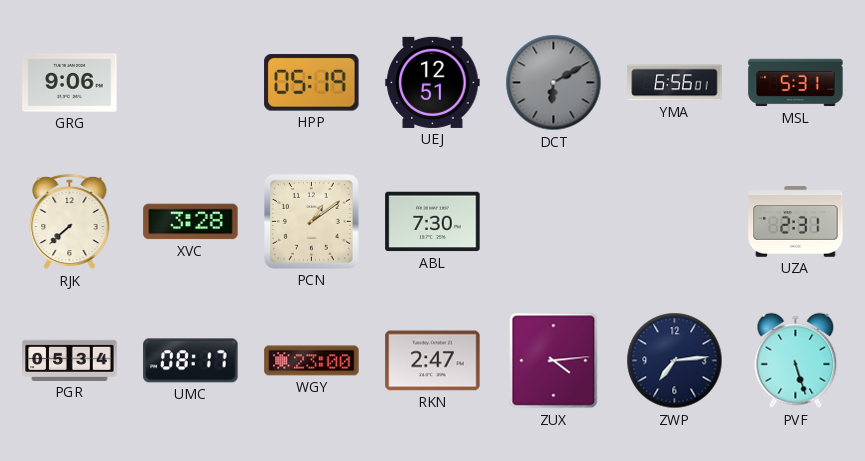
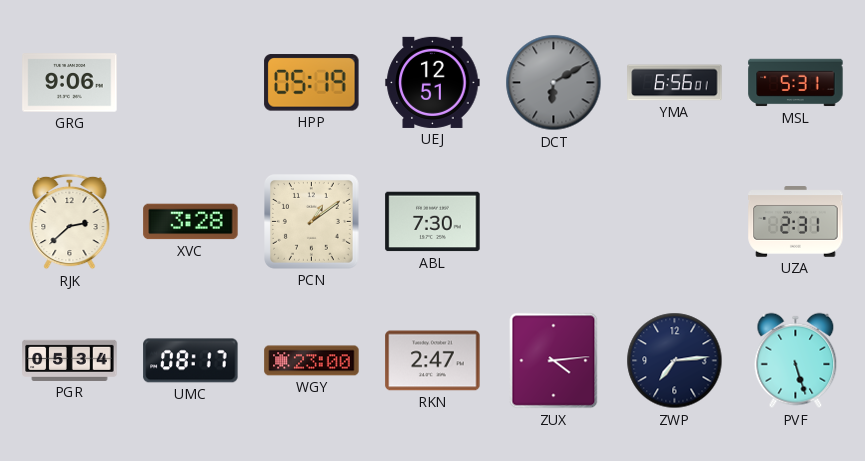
RJK: 7:38 -> 2:38
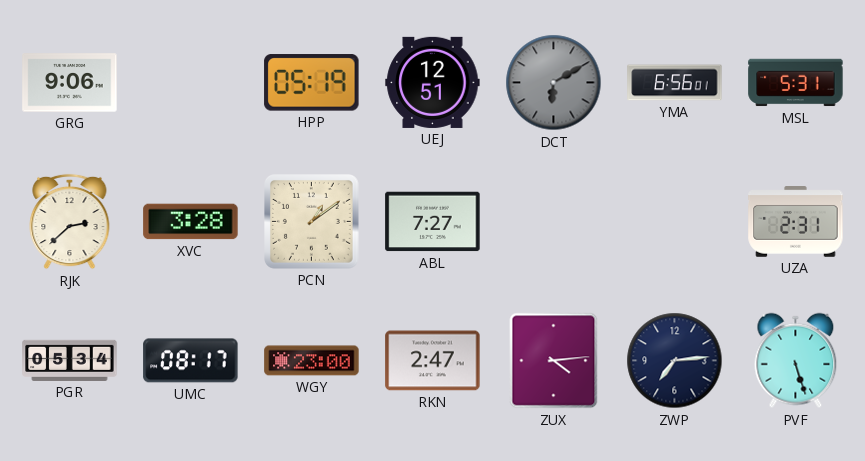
ABL: 7:30 -> 7:27
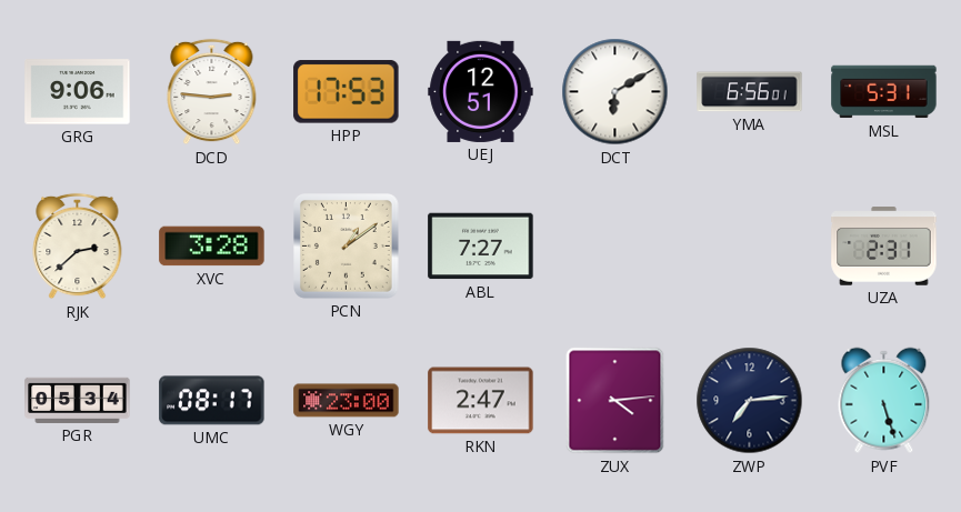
DCD: none -> 2:46
HPP: 05:19 -> 17:53
DCT dial: grey -> white
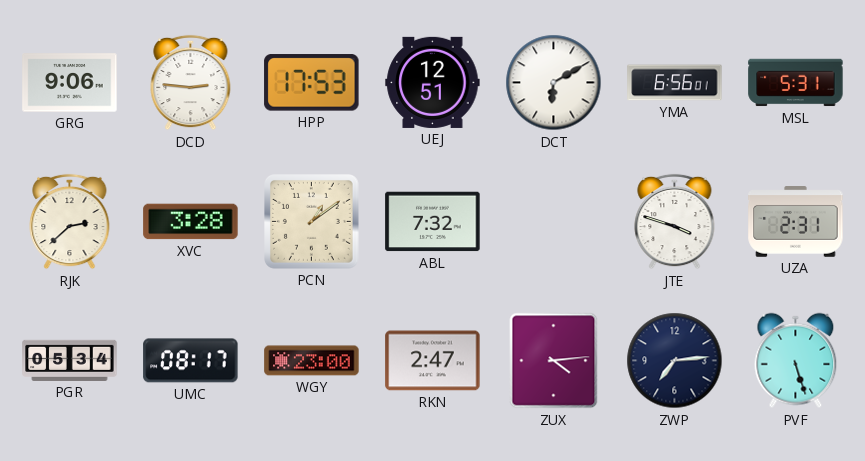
ABL: 7:27 -> 7:32
JTE: none -> 3:48
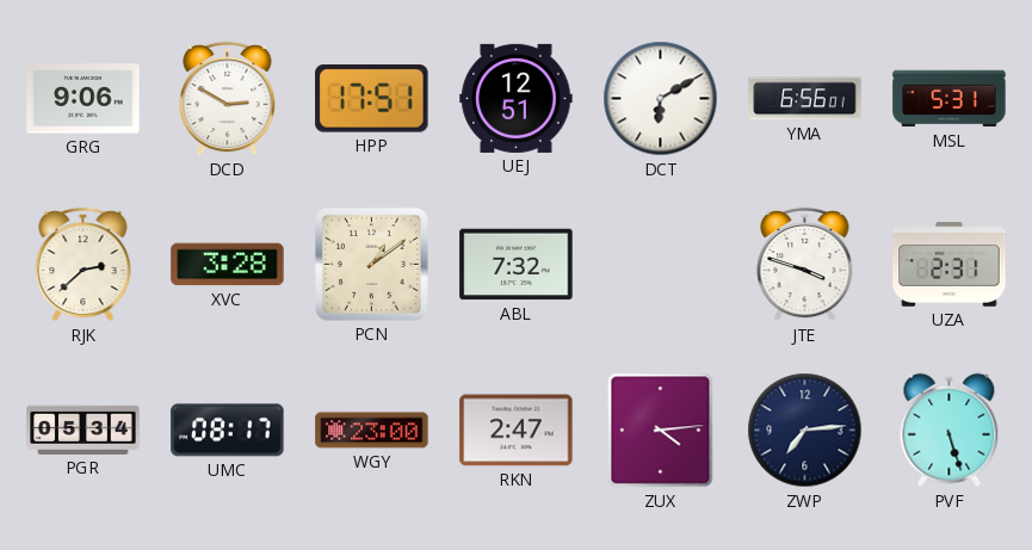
DCD: 2:46 -> 2:50
HPP: 17:53 -> 17:51
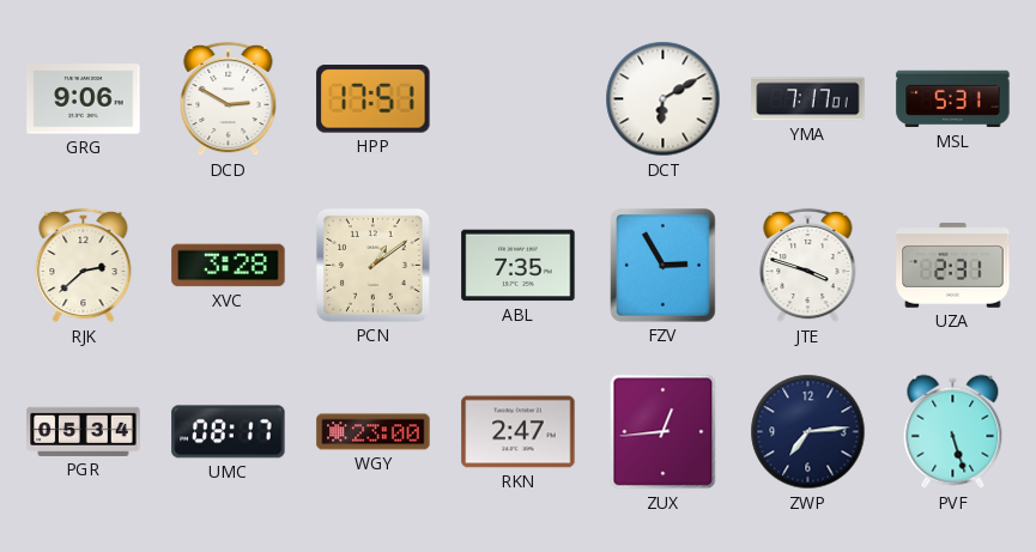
UEJ: 12:51 -> none
YMA: 6:56 -> 7:17
ABL: 7:32 -> 7:35
FZV: none -> 2:55
ZUX: 4:14 -> 12:44
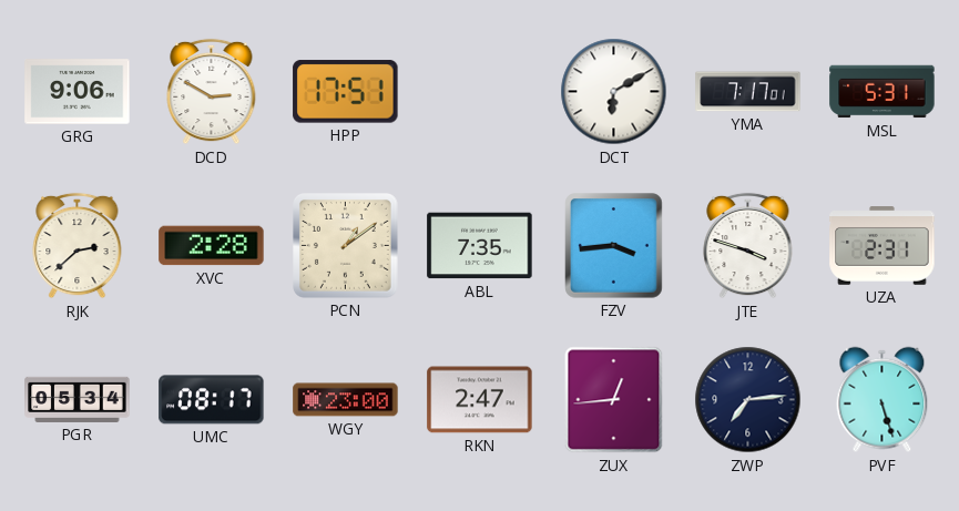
XVC: 3:28 -> 2:28
FZV: 2:55 -> 3:44
